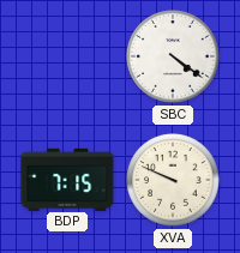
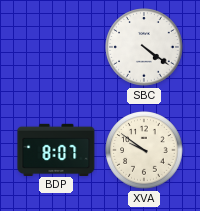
BDP: 7:15 -> 8:07
XVA: 9:49 -> 9:51
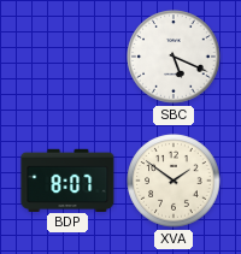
SBC: 4:21 -> 5:19
XVA: 9:51 -> 1:51
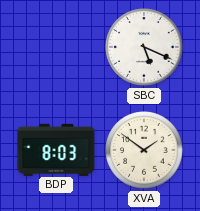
BDP: 8:07 -> 8:03
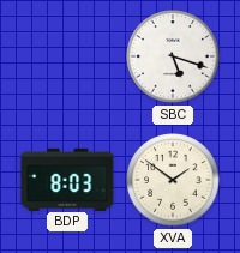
SBC: 5:19 -> 5:18
